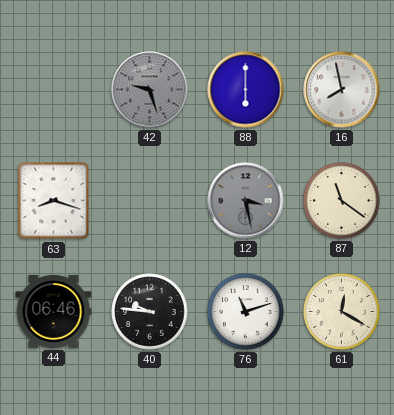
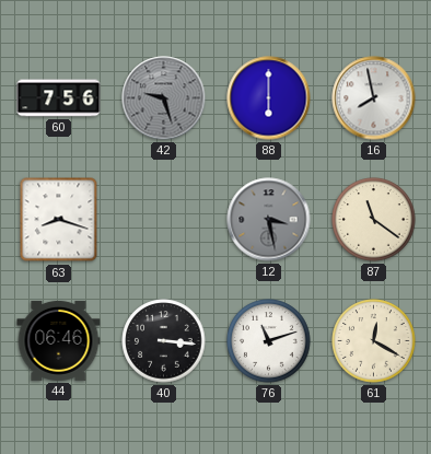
60: none -> 7:56
40: 9:46 -> 3:16
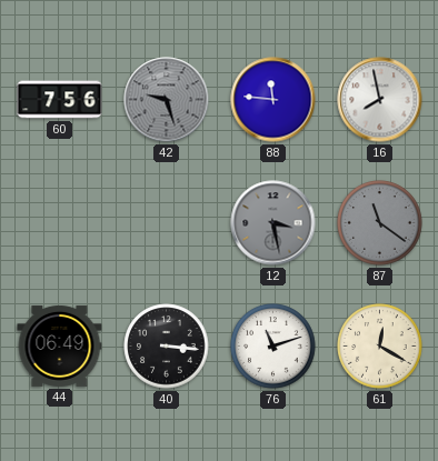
88: 6:00 -> 11:46
63: 8:18 -> none
87 dial: cream -> grey
44: 06:46 -> 06:49
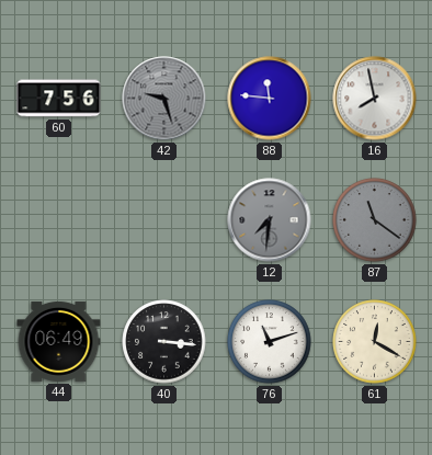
12: 3:28 -> 7:31
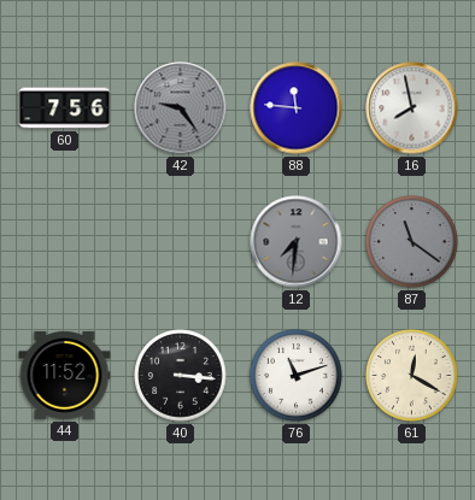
42: 9:27 -> 9:24
44: 06:49 -> 11:52
